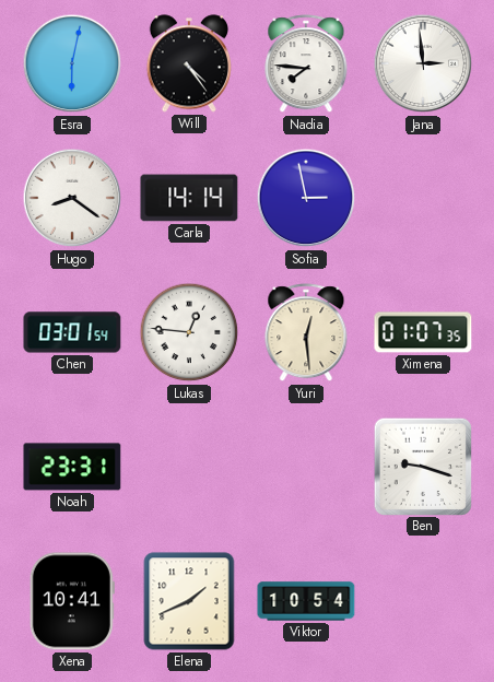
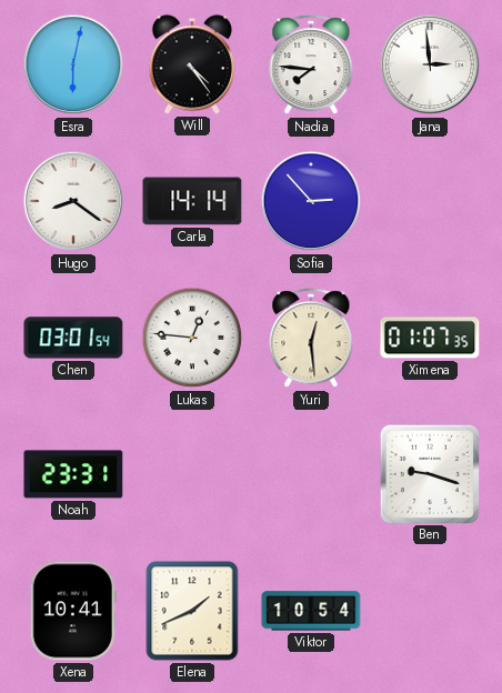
Sofia: 2:58 -> 2:53
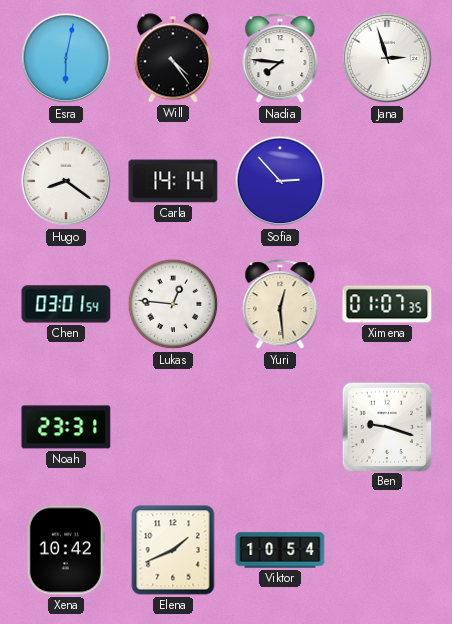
Jana: 2:59 -> 2:57
Xena: 10:41 -> 10:42
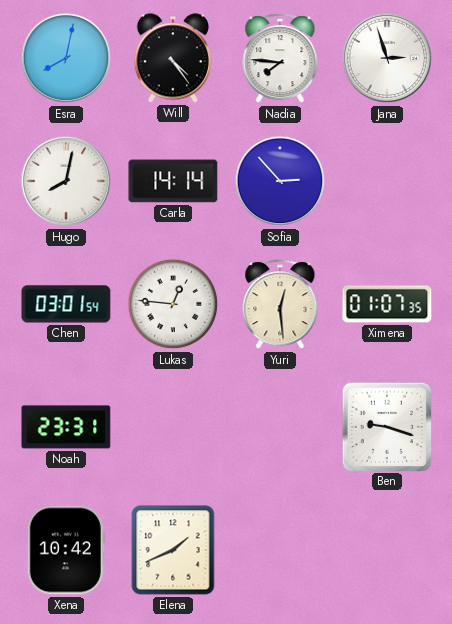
Esra: 6:02 -> 8:02
Hugo: 8:21 -> 8:02
Viktor: 10:54 -> none
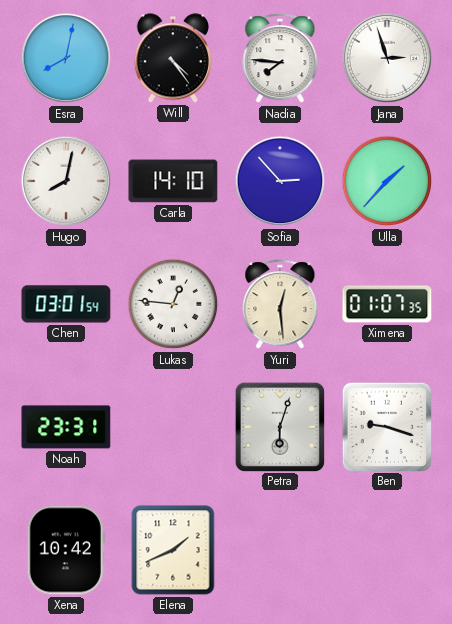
Carla: 14:14 -> 14:10
Ulla: none -> 1:37
Petra: none -> 6:03
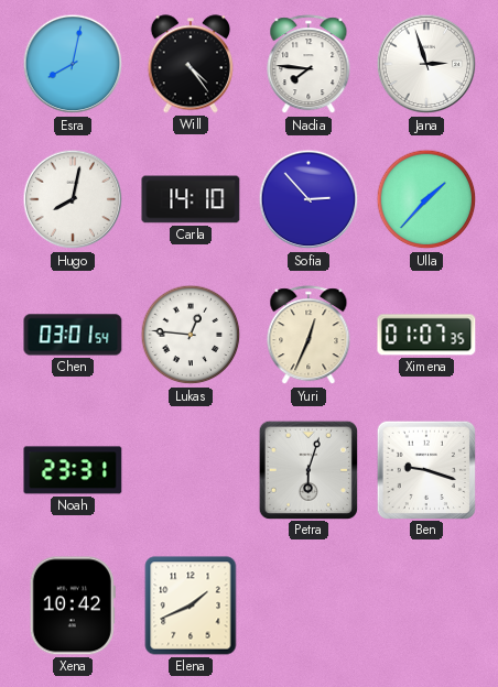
Yuri: 12:29 -> 12:34
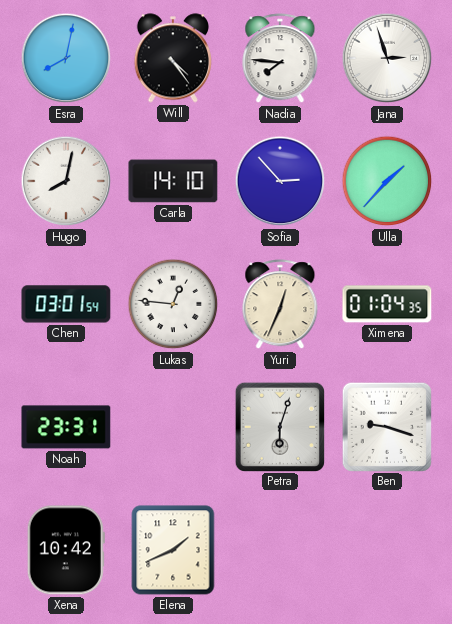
Ximena: 01:07 -> 01:04
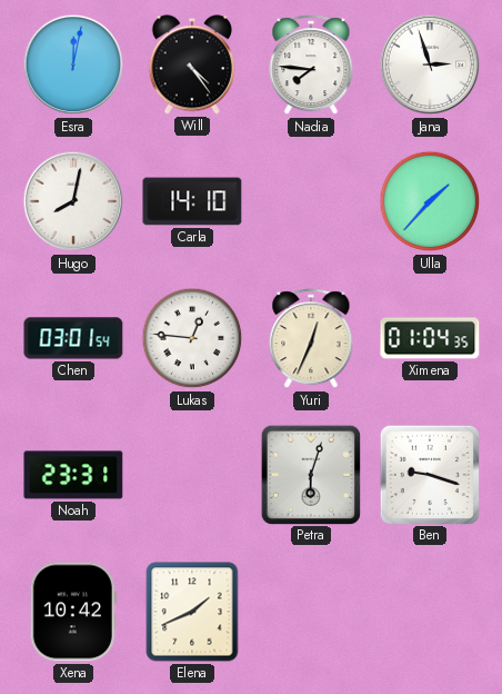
Esra: 8:02 -> 12:02
Sofia: 2:53 -> none
